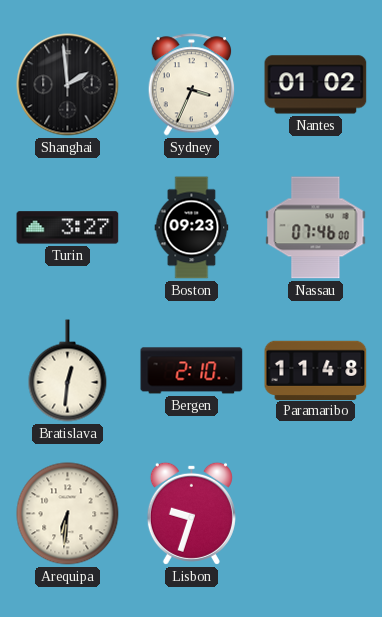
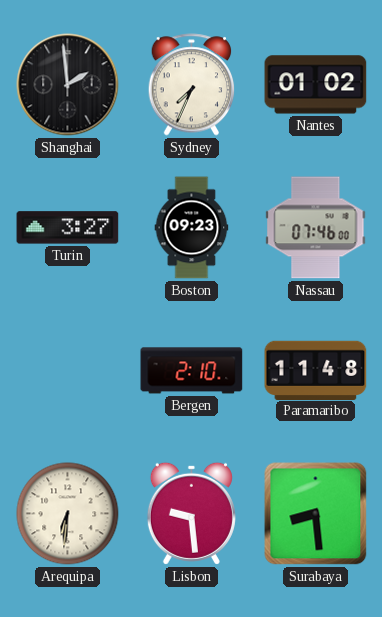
Sydney: 3:34 -> 7:34
Bratislava: 12:31 -> none
Lisbon: 9:33 -> 9:29
Surabaya: none -> 8:29
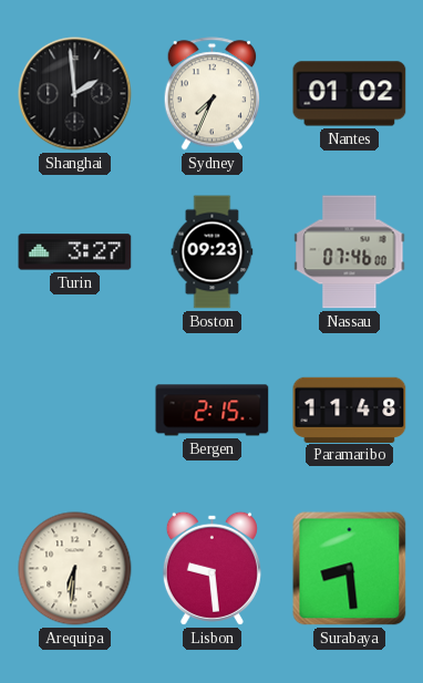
Bergen: 2:10 -> 2:15
